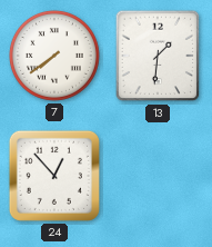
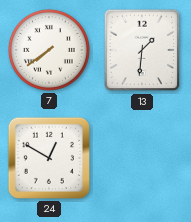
24: 12:53 -> 12:50
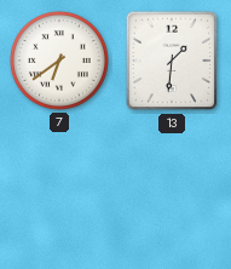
7: 7:39 -> 6:39
24: 12:50 -> none
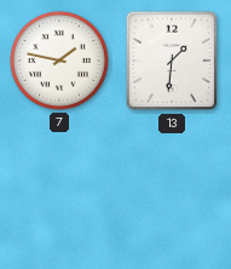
7: 6:39 -> 1:47
